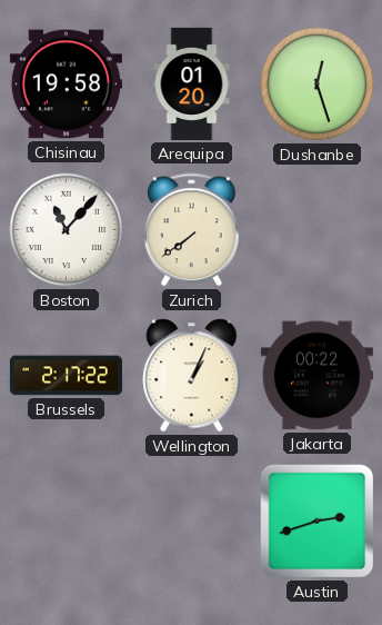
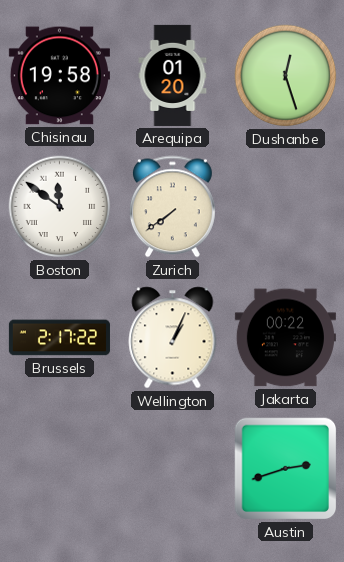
Boston: 11:07 -> 11:51
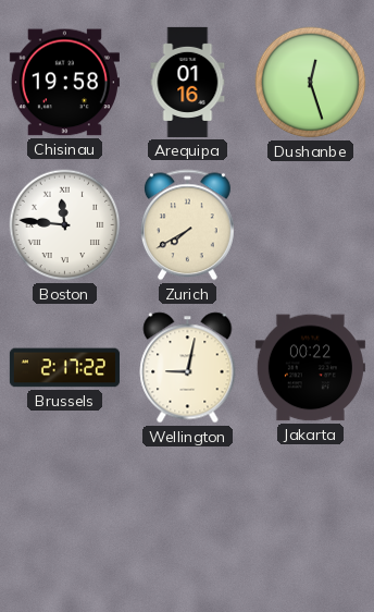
Arequipa: 01:20 -> 01:16
Boston: 11:51 -> 11:46
Zurich: 7:39 -> 7:40
Wellington: 1:04 -> 9:02
Austin: 2:42 -> none
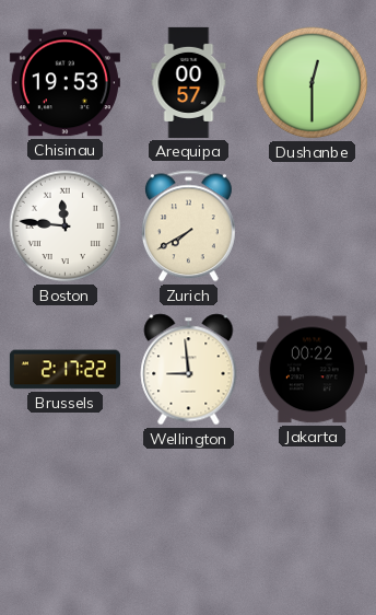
Chisinau: 19:58 -> 19:53
Arequipa: 01:16 -> 00:57
Dushanbe: 12:27 -> 12:30
Wellington: 9:02 -> 8:59
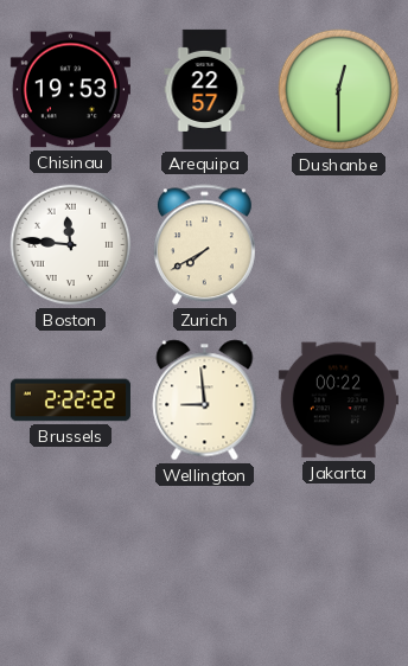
Arequipa: 00:57 -> 22:57
Brussels: 2:17 -> 2:22
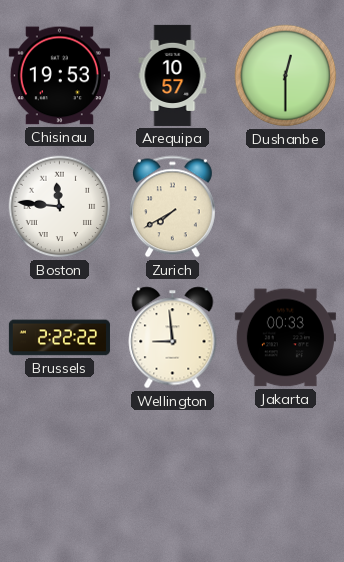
Arequipa: 22:57 -> 10:57
Jakarta: 00:22 -> 00:33
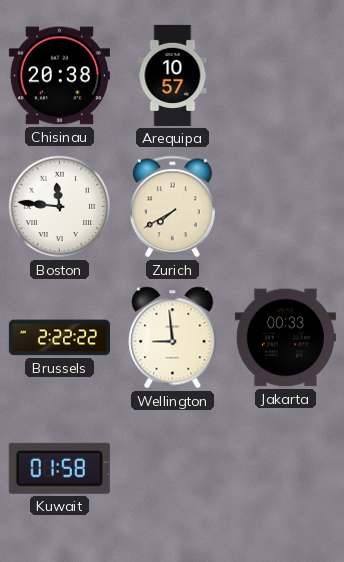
Chisinau: 19:53 -> 20:38
Dushanbe: 12:30 -> none
Kuwait: none -> 01:58
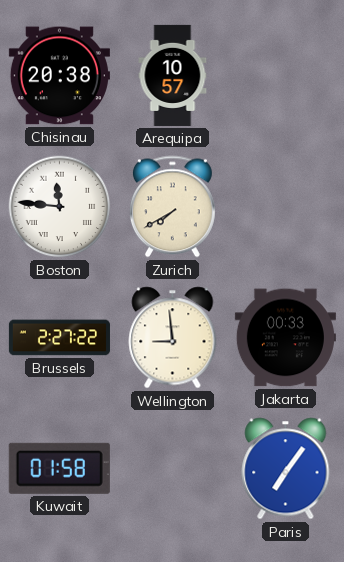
Brussels: 2:22 -> 2:27
Paris: none -> 7:06
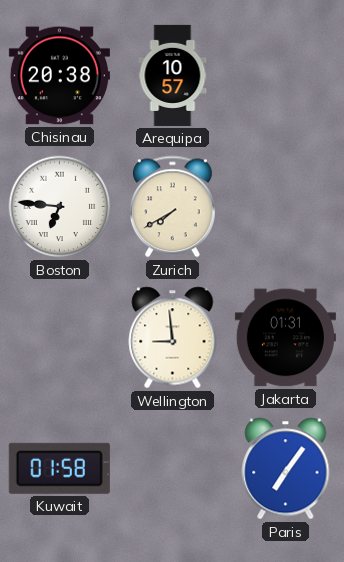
Boston: 11:46 -> 6:46
Brussels: 2:27 -> none
Jakarta: 00:33 -> 01:31
